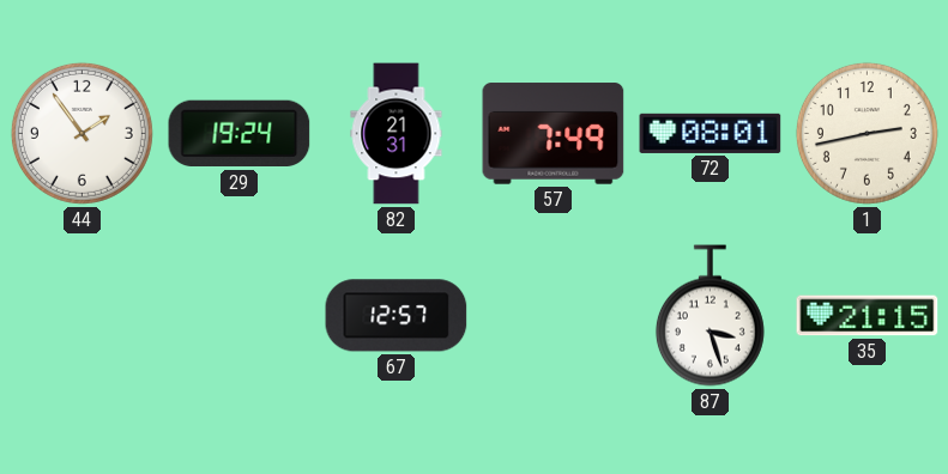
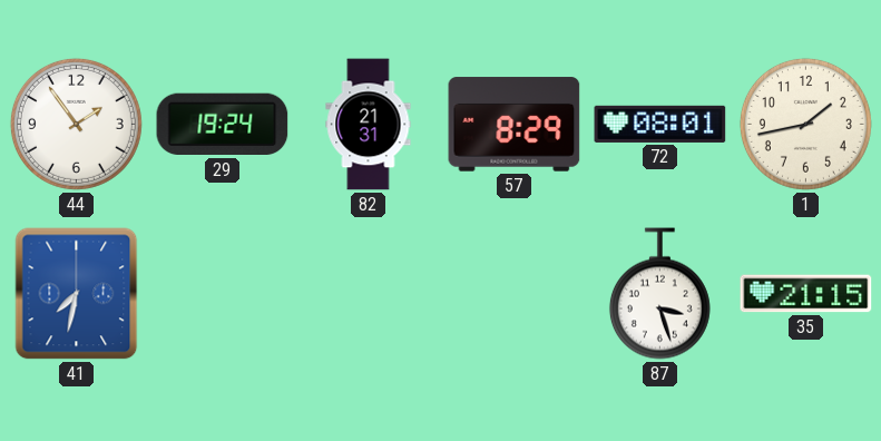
57: 7:49 -> 8:29
1: 2:43 -> 1:43
41: none -> 7:32
67: 12:57 -> none
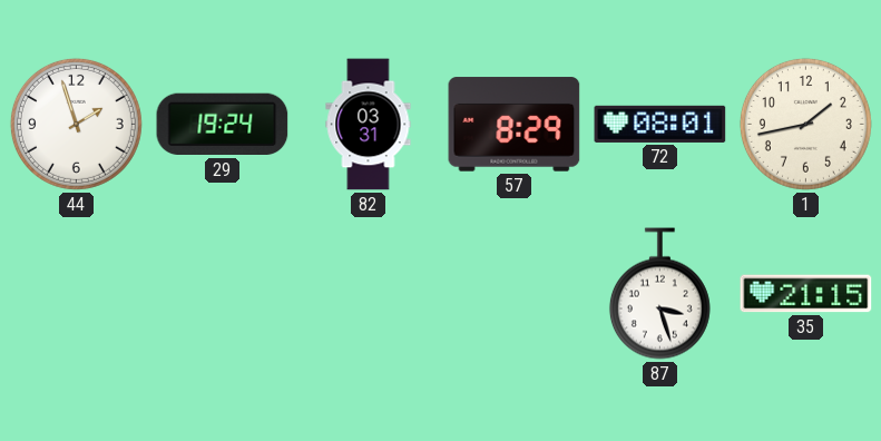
44: 1:54 -> 1:57
82: 21:31 -> 03:31
41: 7:32 -> none
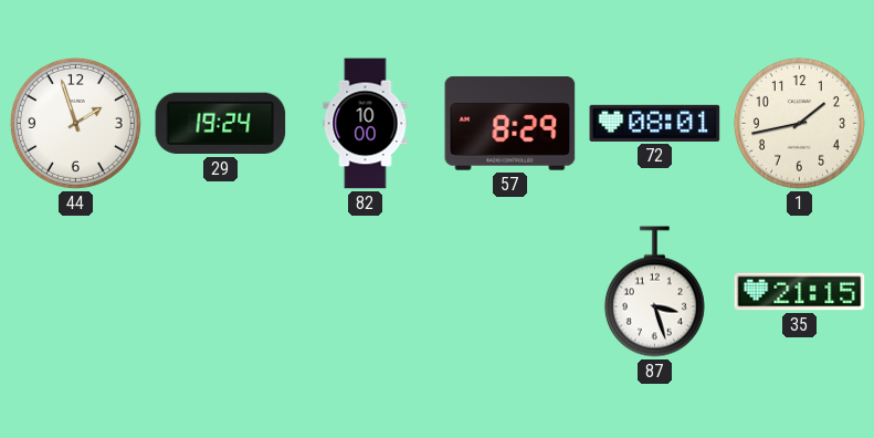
82: 03:31 -> 10:00
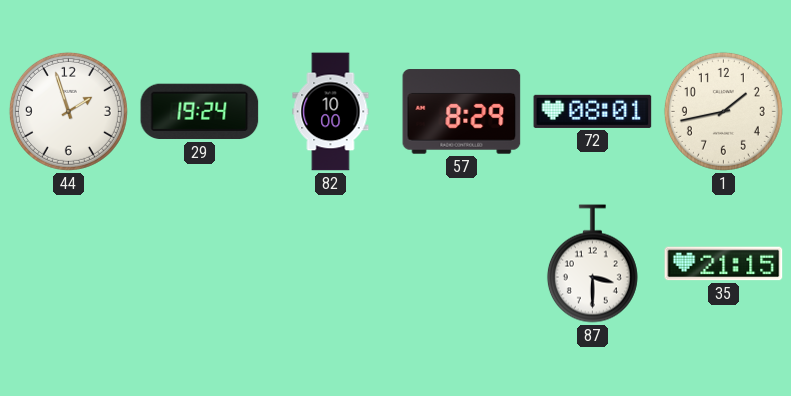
87: 3:27 -> 3:30
